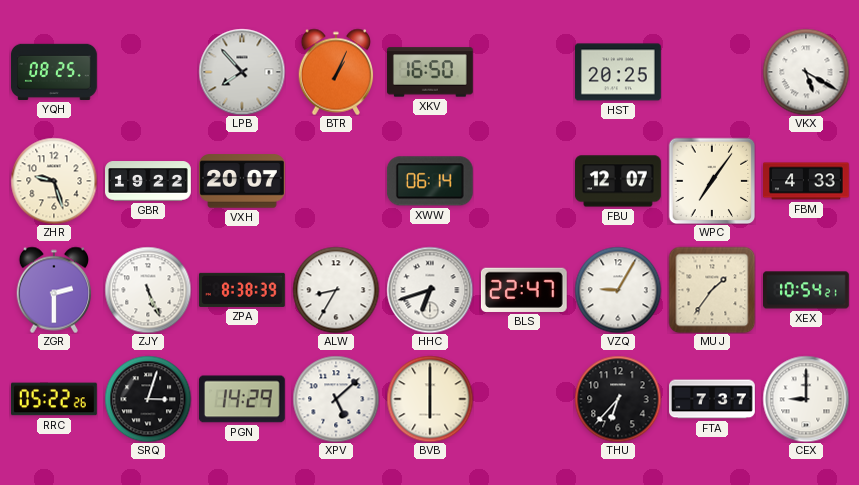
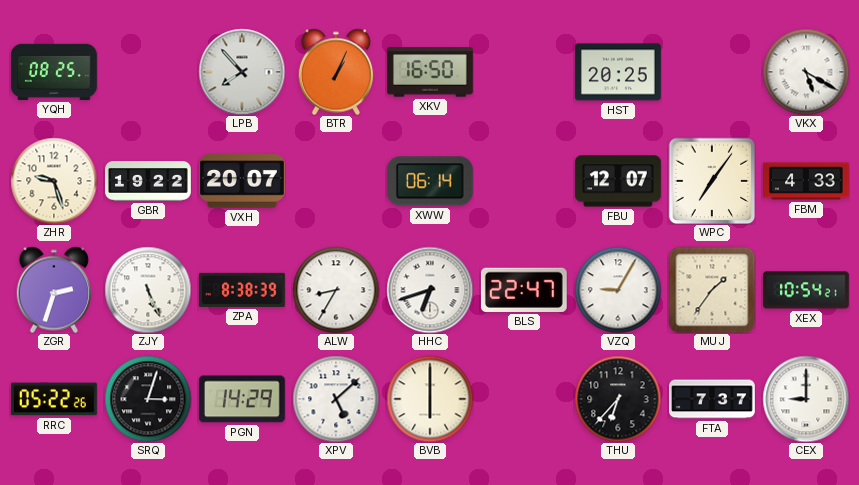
ZGR: 2:30 -> 2:33
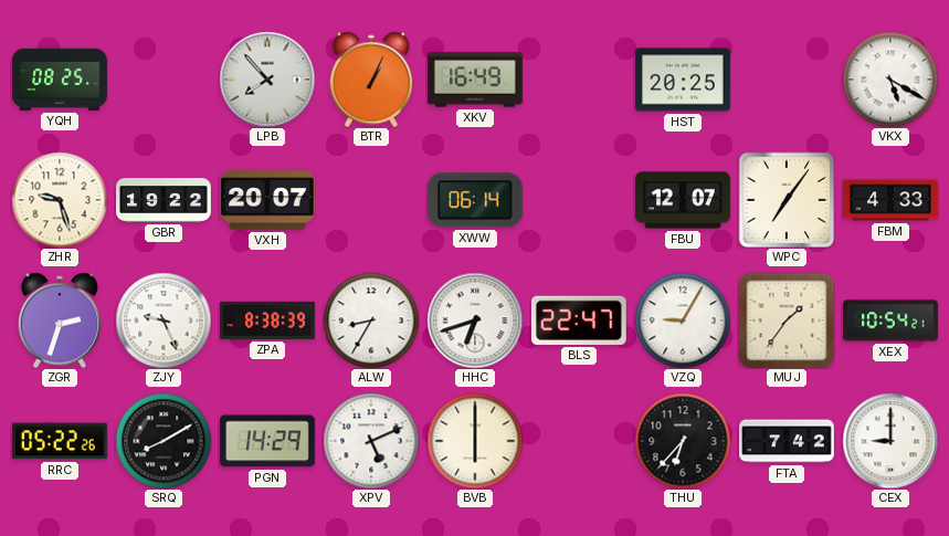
XKV: 16:50 -> 16:49
ZJY: 5:26 -> 9:26
SRQ: 3:03 -> 8:10
XPV: 5:08 -> 5:11
FTA: 7:37 -> 7:42
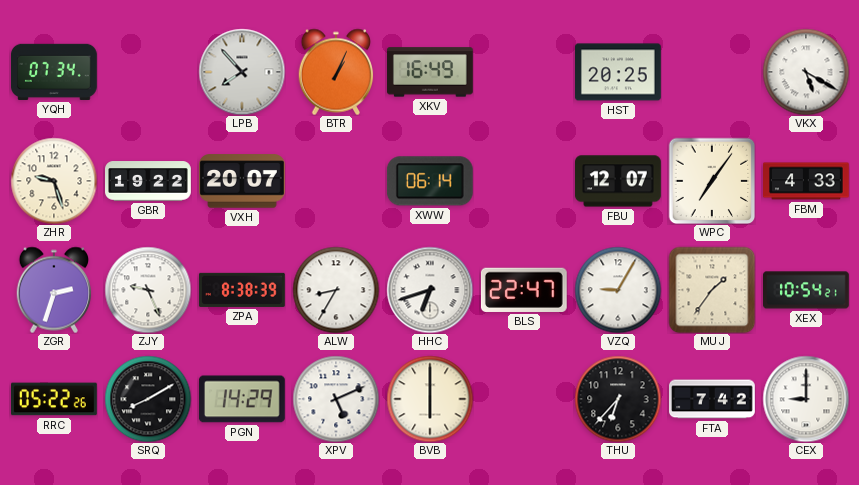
YQH: 08:25 -> 07:34
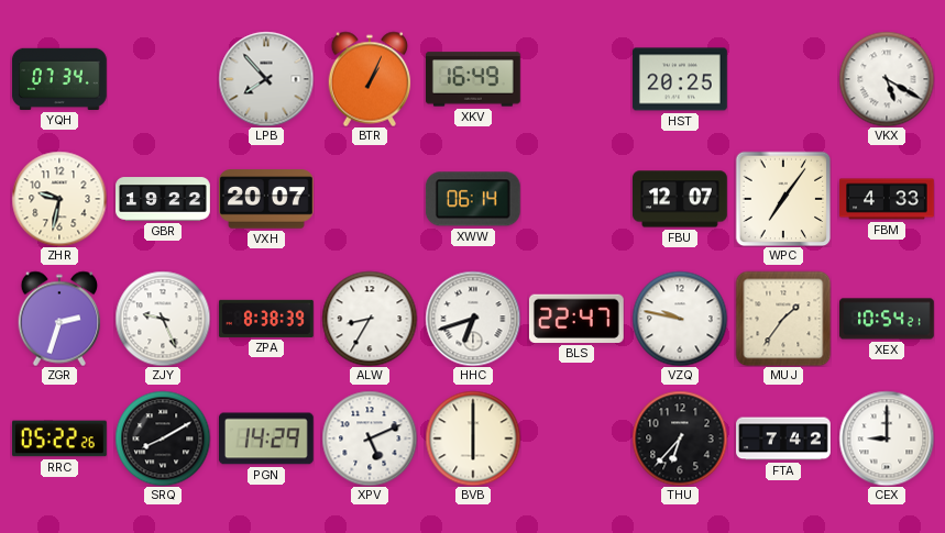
ZHR: 9:27 -> 9:32
VZQ: 9:05 -> 9:47
